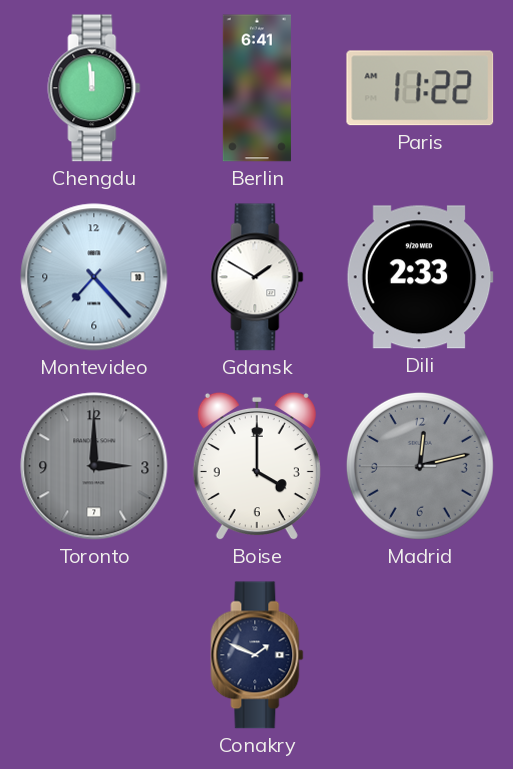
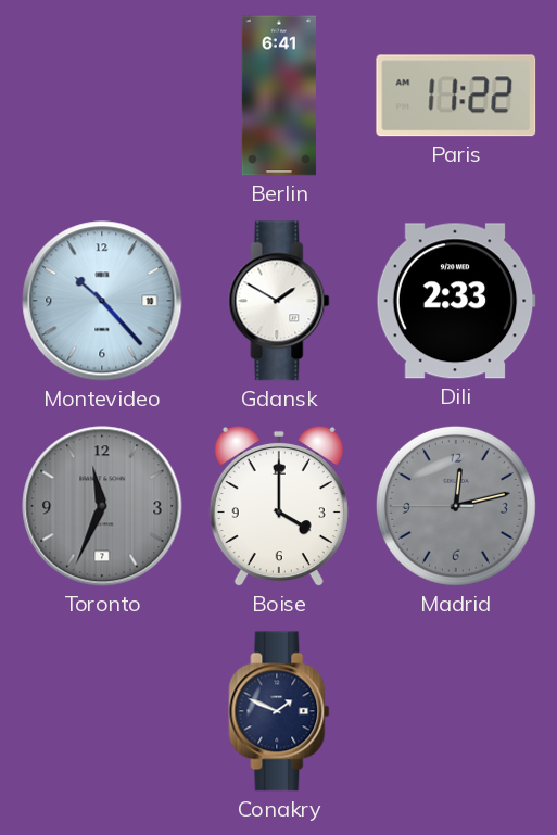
Chengdu: 11:59 -> none
Montevideo: 7:23 -> 10:23
Toronto: 3:00 -> 11:34
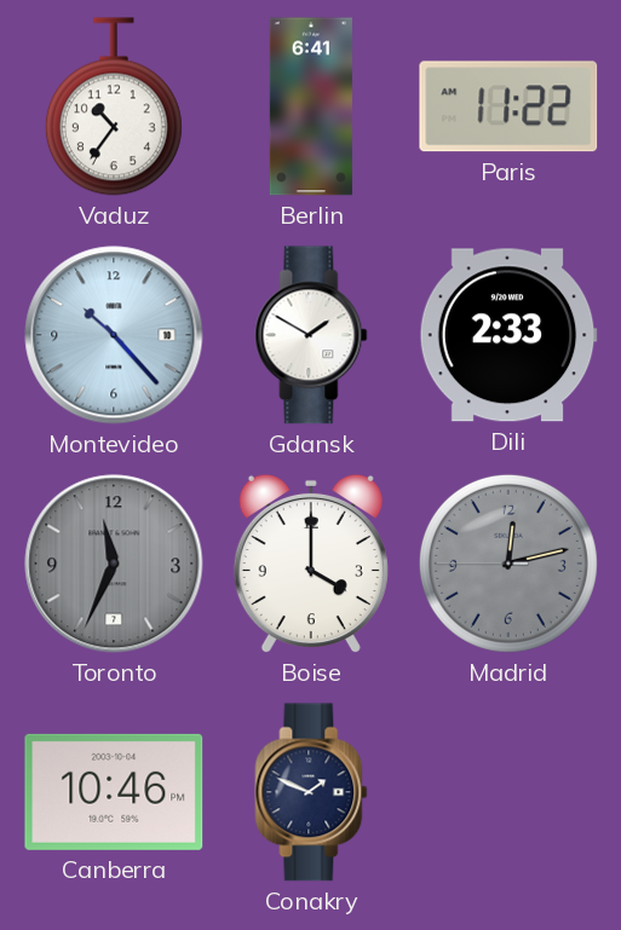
Vaduz: none -> 10:36
Canberra: none -> 10:46
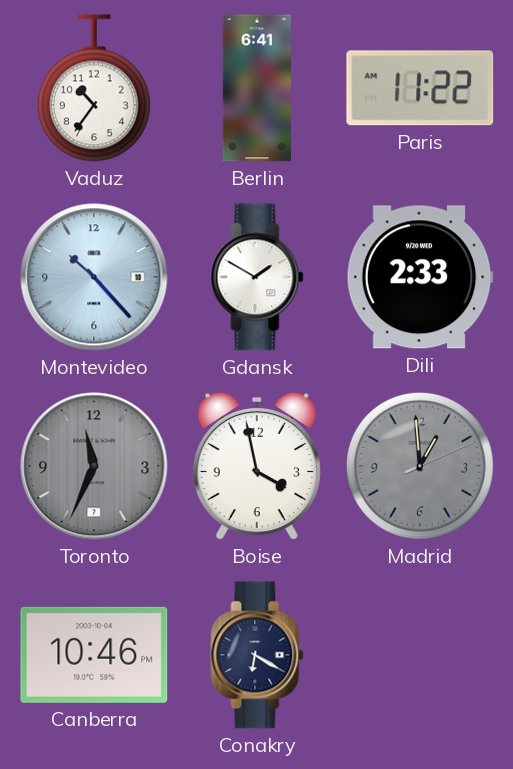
Boise: 4:00 -> 3:58
Madrid: 12:12 -> 12:59
Conakry: 1:49 -> 6:20
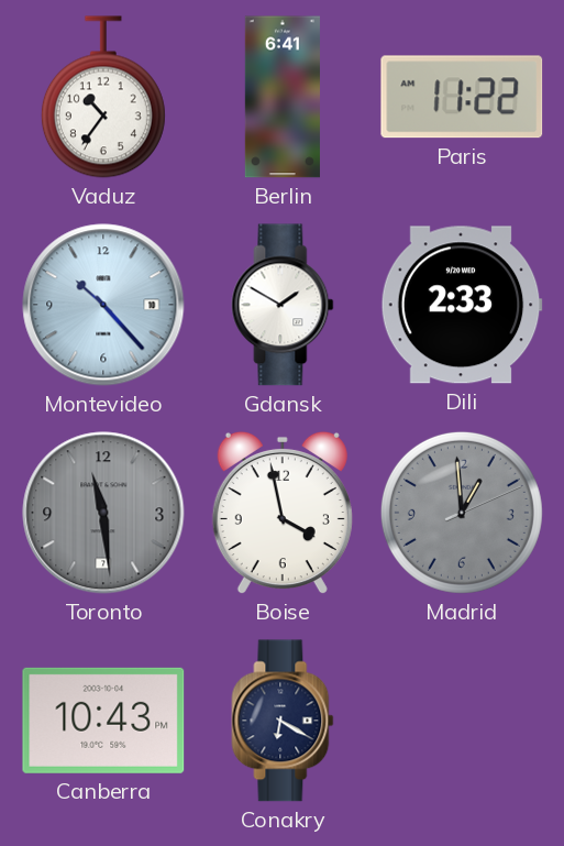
Toronto: 11:34 -> 11:29
Canberra: 10:46 -> 10:43
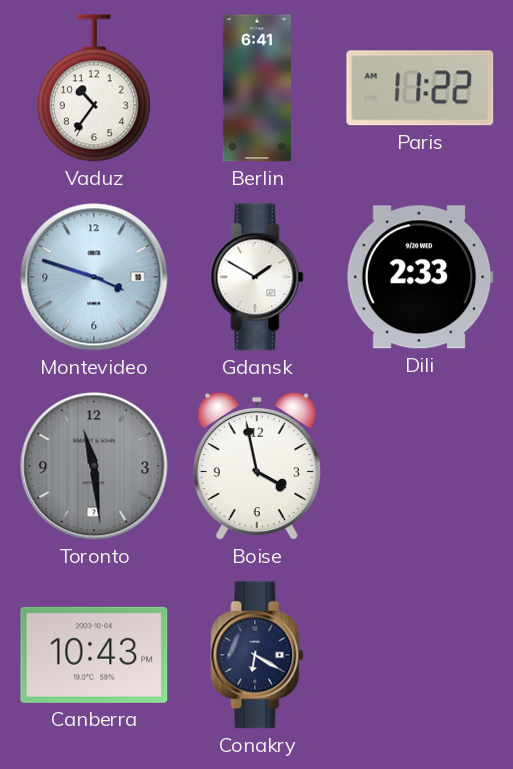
Montevideo: 10:23 -> 3:48
Madrid: 12:59 -> none
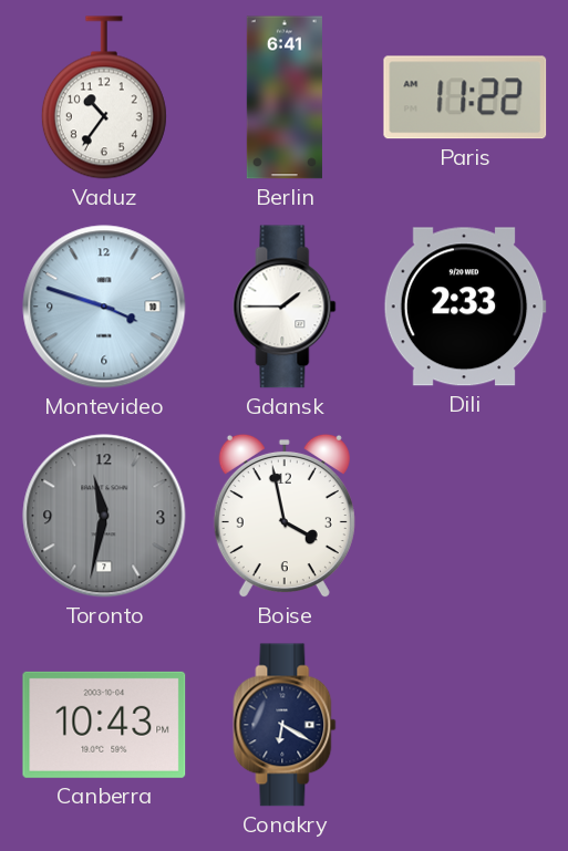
Gdansk: 1:50 -> 1:45
Toronto: 11:29 -> 11:32
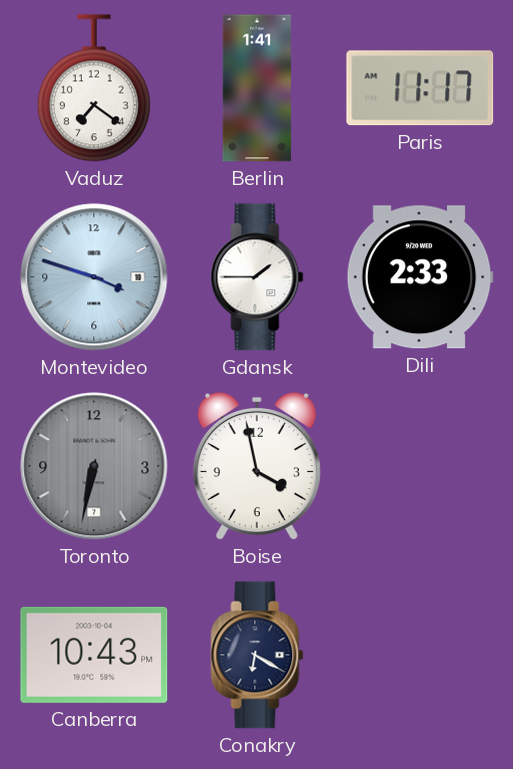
Vaduz: 10:36 -> 7:21
Berlin: 6:41 -> 1:41
Paris: 11:22 -> 11:17
Toronto: 11:32 -> 6:32
